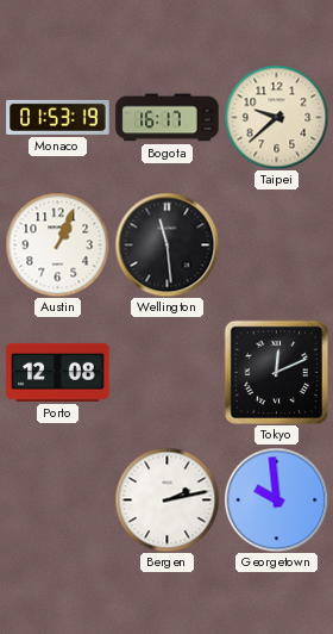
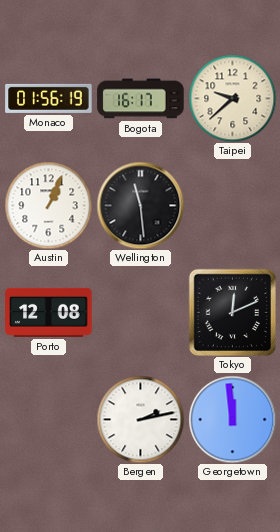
Monaco: 01:53 -> 01:56
Georgetown: 9:59 -> 11:59
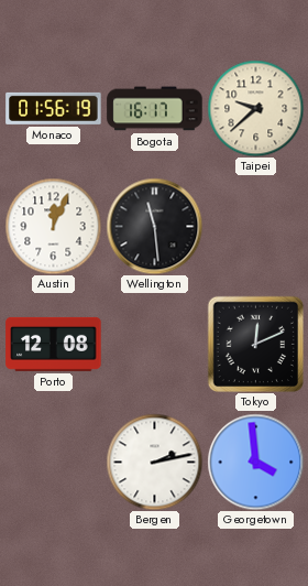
Austin: 1:04 -> 12:04
Georgetown: 11:59 -> 3:59
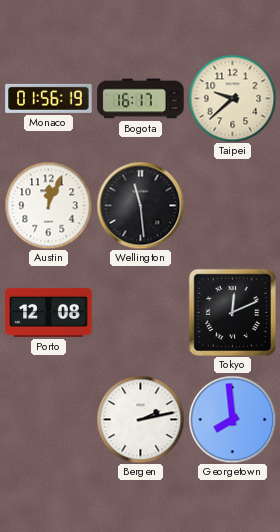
Georgetown: 3:59 -> 7:59
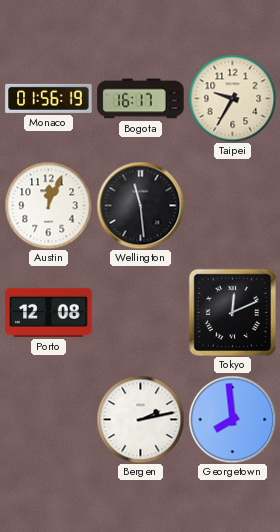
Taipei: 9:38 -> 9:35
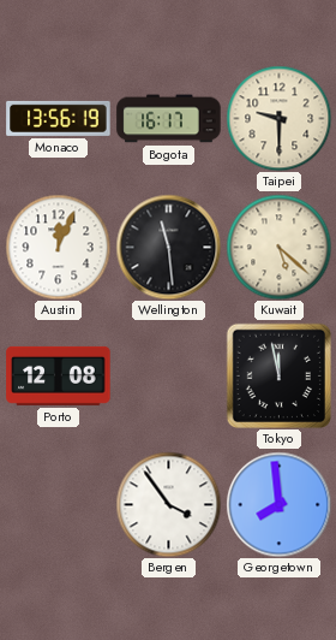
Monaco: 01:56 -> 13:56
Taipei: 9:35 -> 9:30
Kuwait: none -> 5:22
Tokyo: 12:11 -> 11:58
Bergen: 2:13 -> 3:54
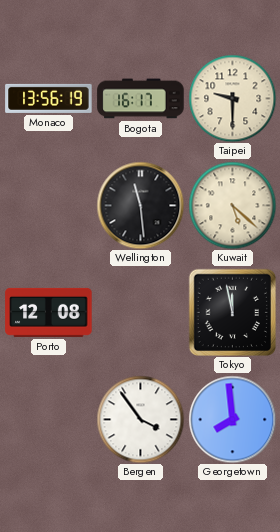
Austin: 12:04 -> none
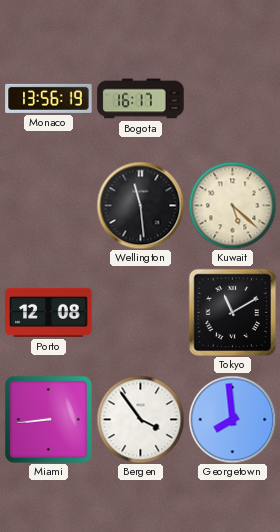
Taipei: 9:30 -> none
Tokyo: 11:58 -> 11:10
Miami: none -> 8:44
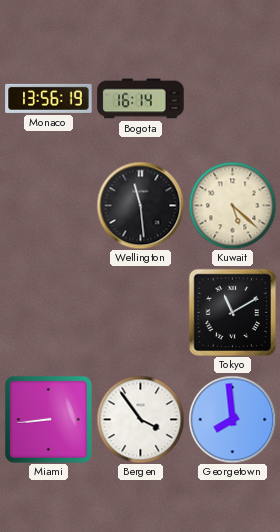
Bogota: 16:17 -> 16:14
Porto: 12:08 -> none
